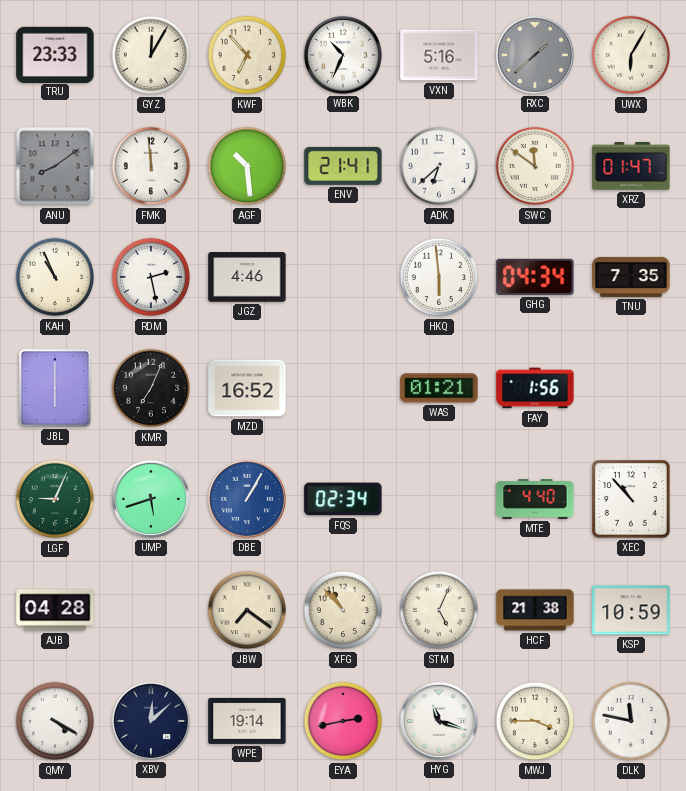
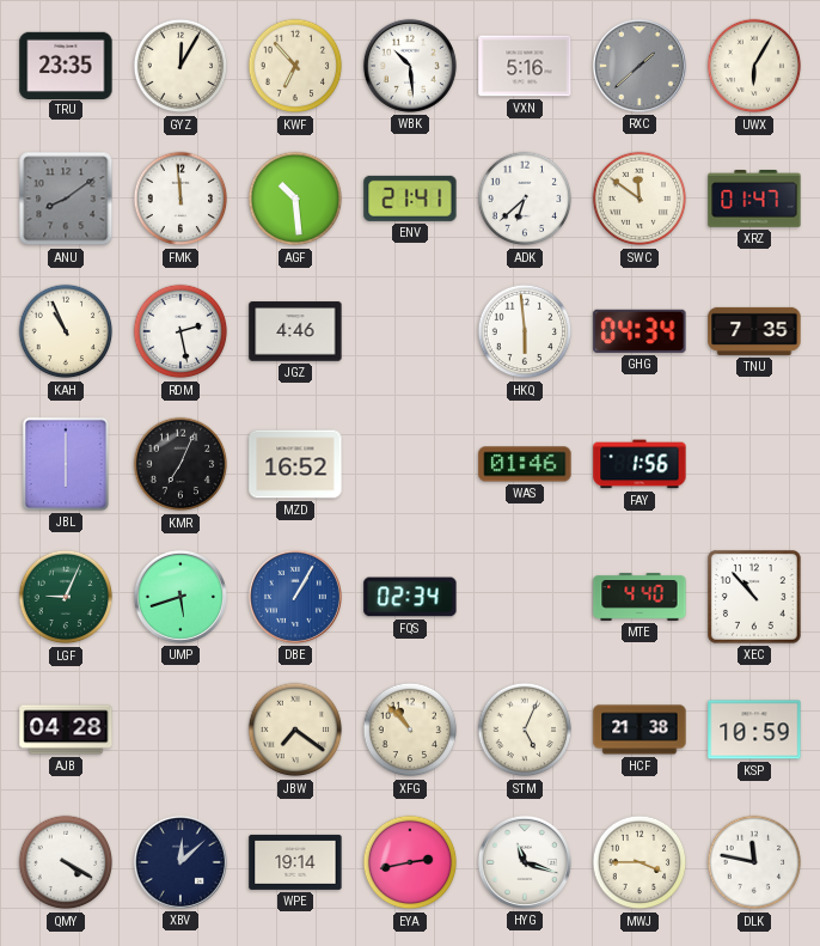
TRU: 23:33 -> 23:35
WBK: 10:34 -> 10:29
WAS: 01:21 -> 01:46
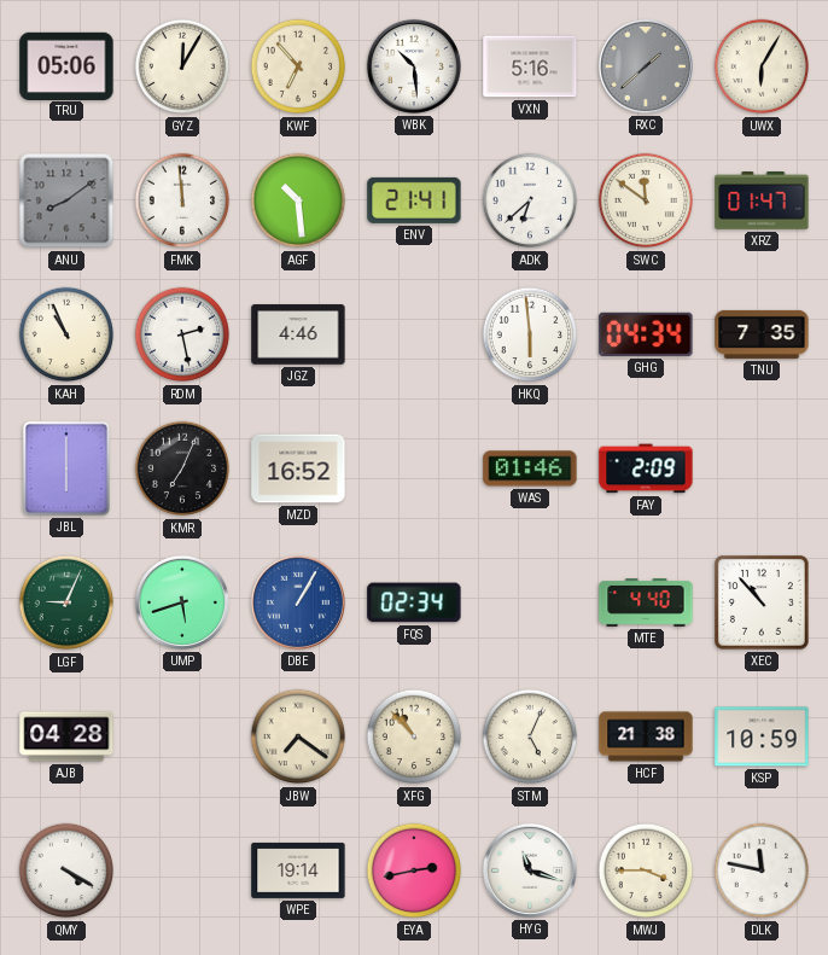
TRU: 23:35 -> 05:06
FAY: 1:56 -> 2:09
XBV: 12:08 -> none
